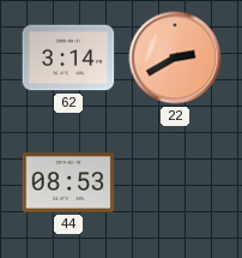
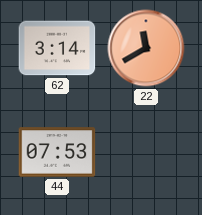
22: 2:40 -> 11:40
44: 08:53 -> 07:53
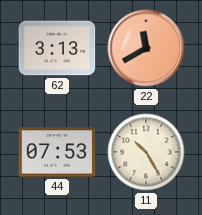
62: 3:14 -> 3:13
11: none -> 10:25
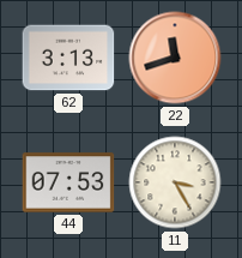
22: 11:40 -> 11:42
11: 10:25 -> 3:25
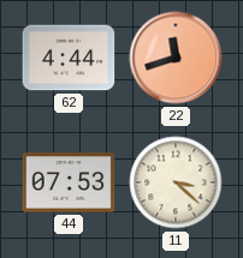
62: 3:13 -> 4:44
11: 3:25 -> 3:22
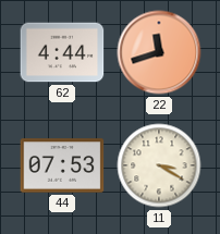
11: 3:22 -> 3:20
